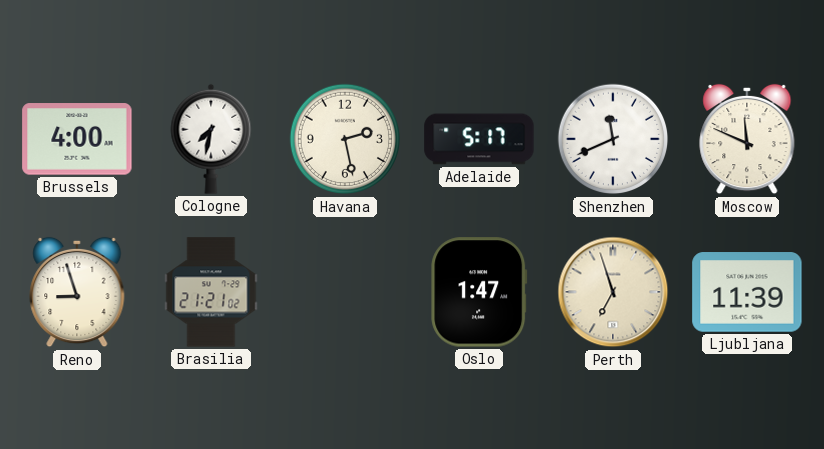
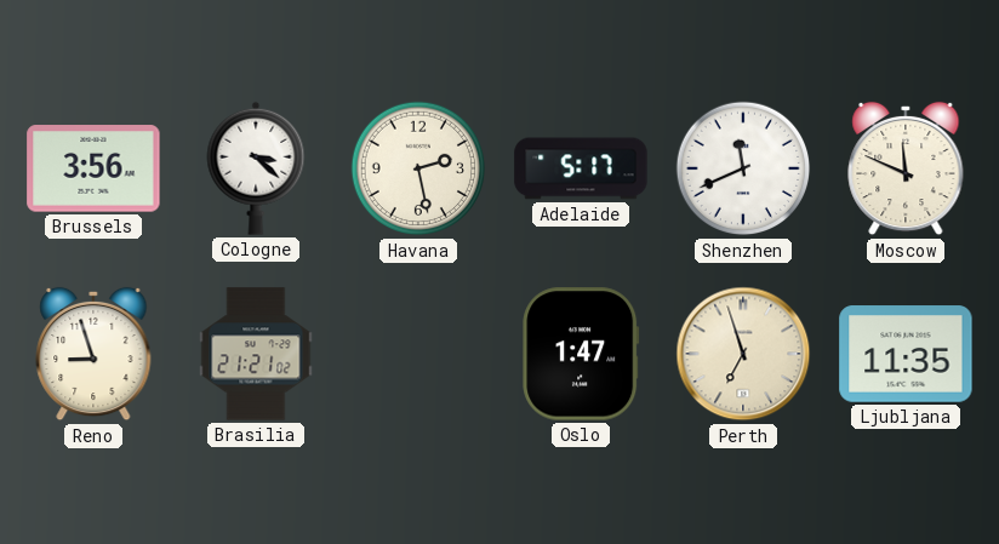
Brussels: 4:00 -> 3:56
Cologne: 7:32 -> 3:22
Ljubljana: 11:39 -> 11:35
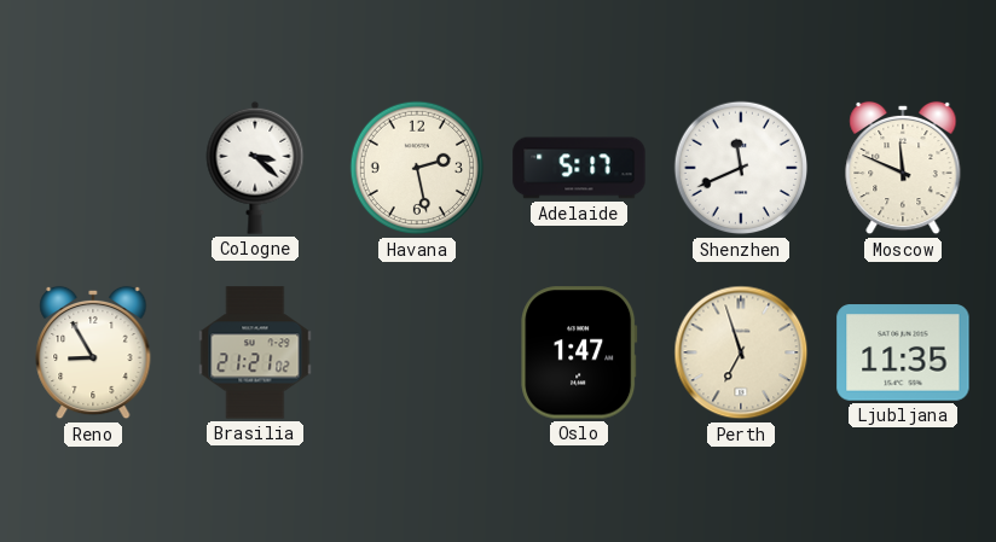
Brussels: 3:56 -> none
Reno: 8:57 -> 8:55
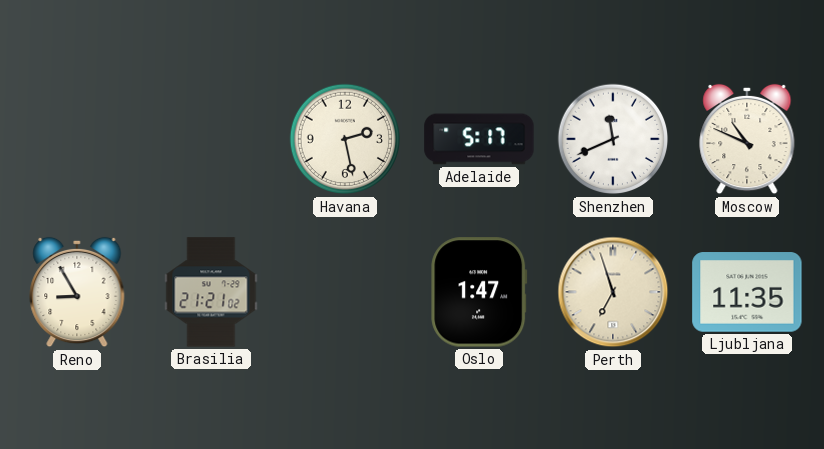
Cologne: 3:22 -> none
Moscow: 11:49 -> 10:49
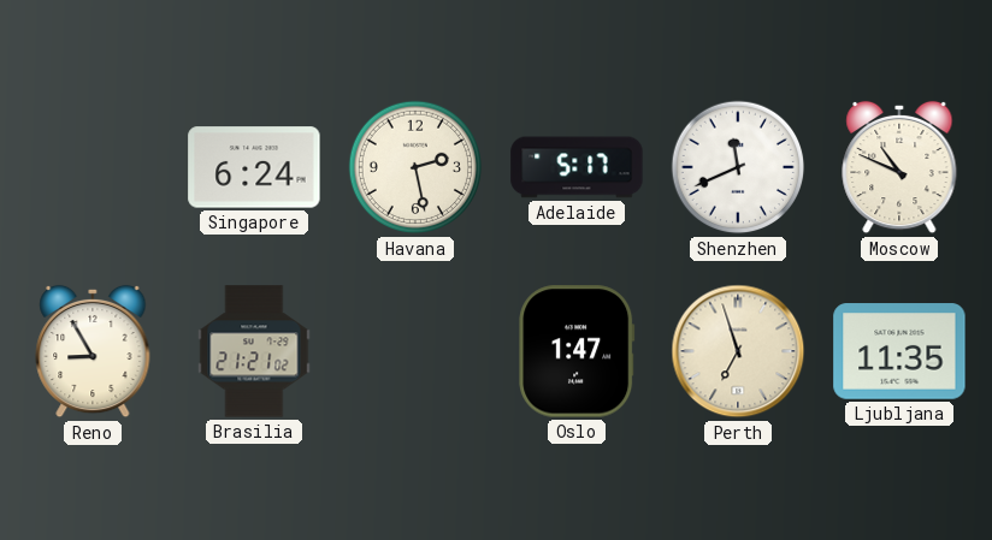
Singapore: none -> 6:24
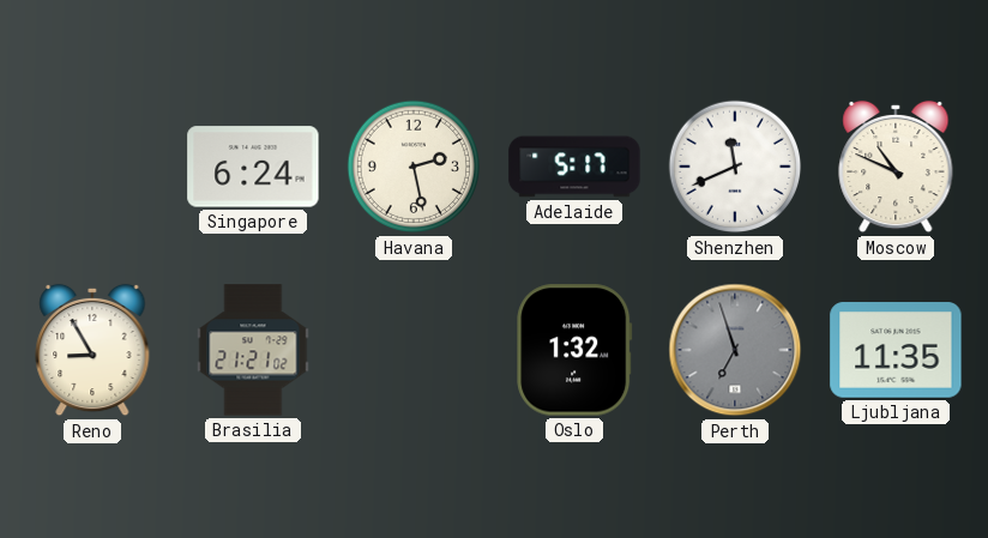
Oslo: 1:47 -> 1:32
Perth dial: cream -> grey
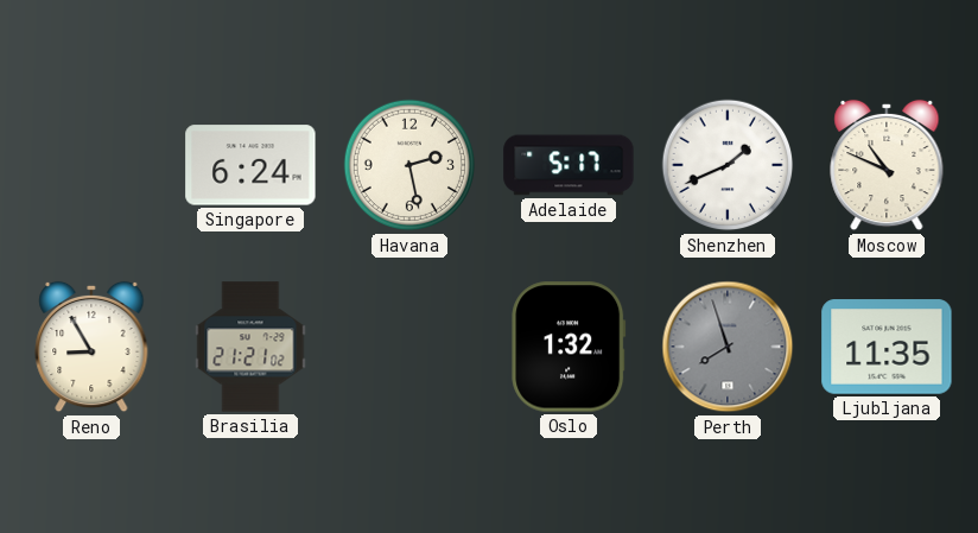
Shenzhen: 11:41 -> 1:41
Perth: 6:57 -> 7:57
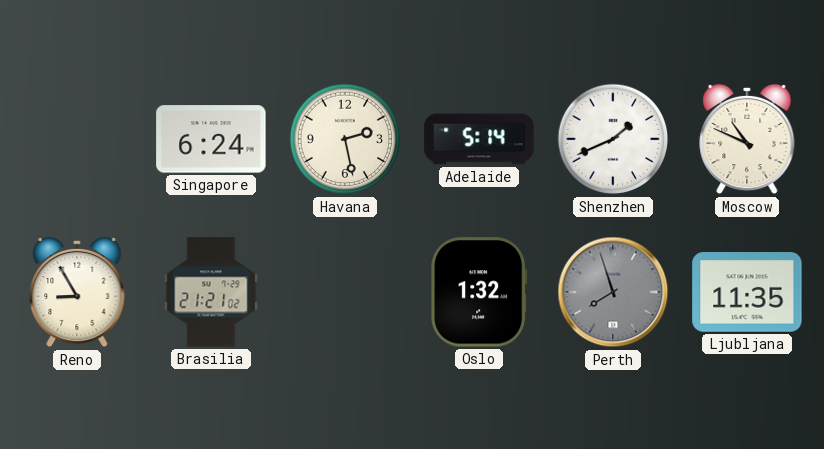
Adelaide: 5:17 -> 5:14
